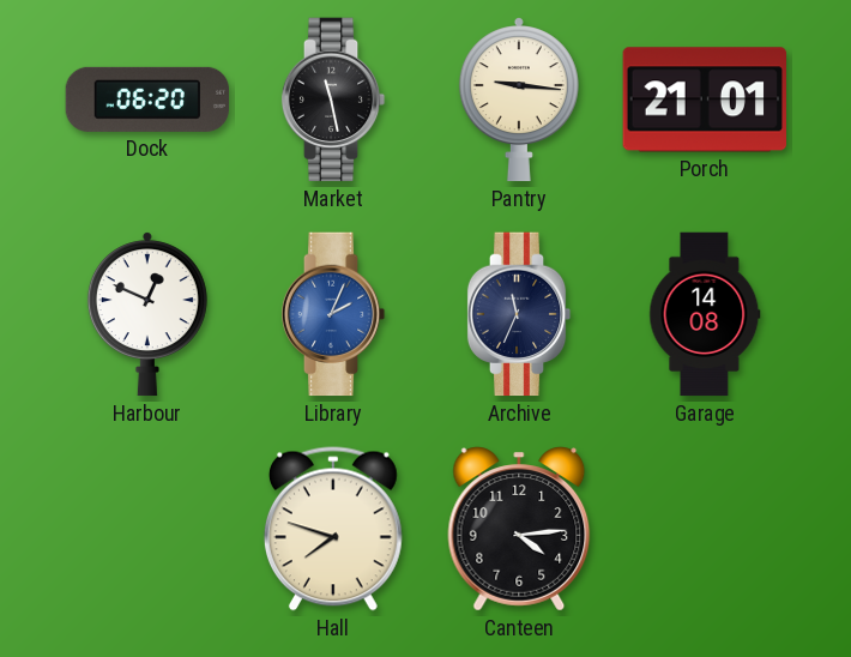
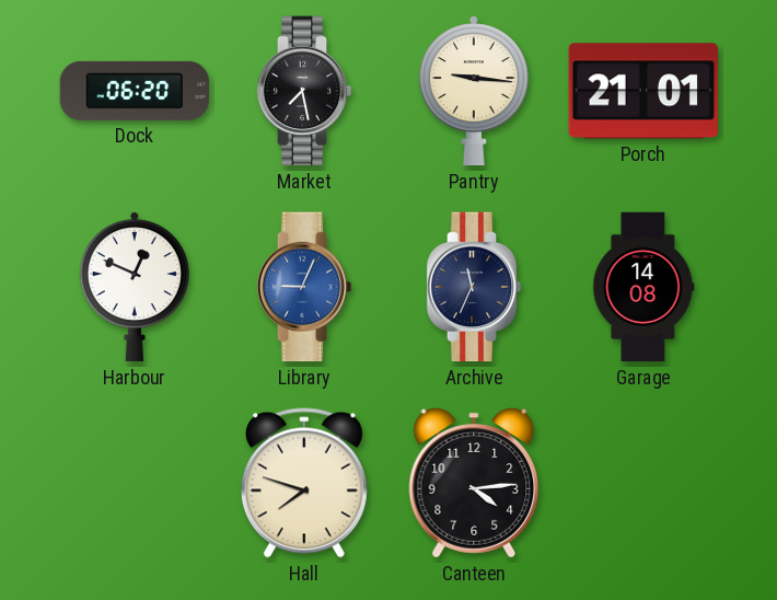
Market: 11:28 -> 7:28
Library: 2:04 -> 9:04
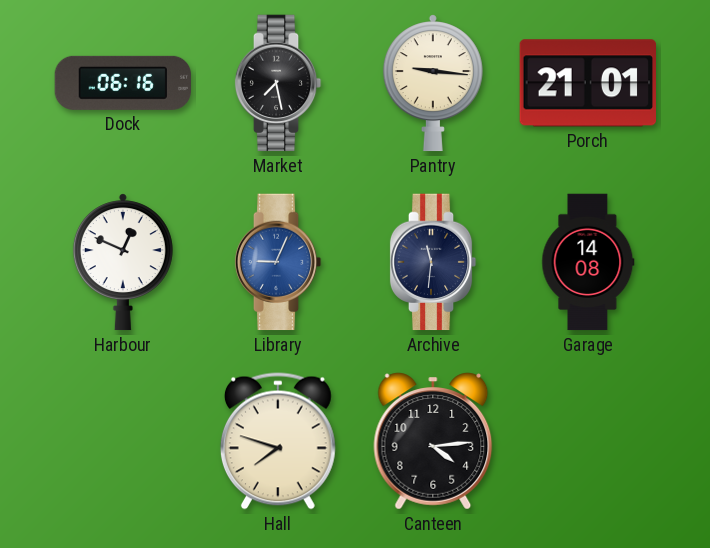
Dock: 06:20 -> 06:16
Archive: 11:34 -> 11:31
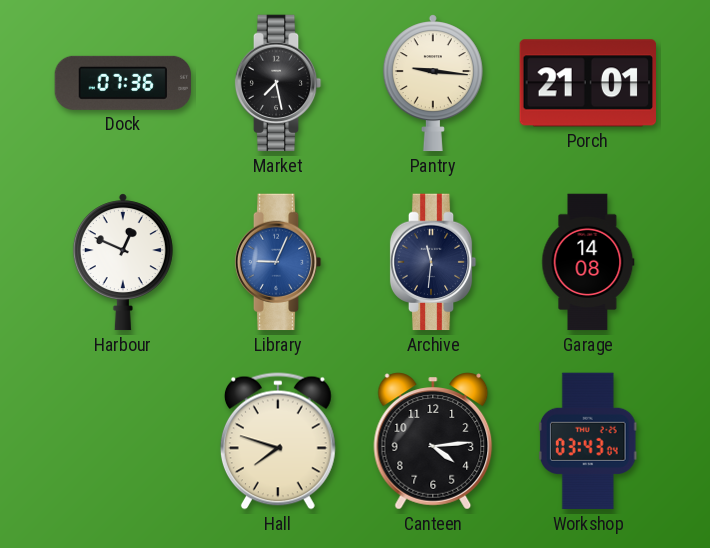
Dock: 06:16 -> 07:36
Workshop: none -> 03:43
